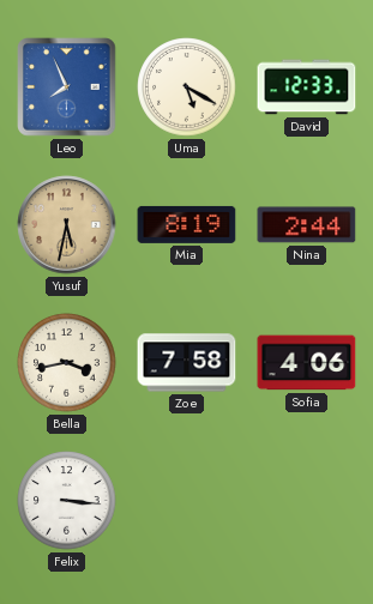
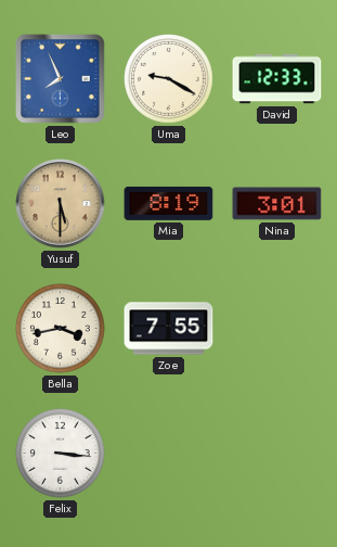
Uma: 5:20 -> 9:20
Yusuf: 5:32 -> 5:30
Nina: 2:44 -> 3:01
Zoe: 7:58 -> 7:55
Sofia: 4:06 -> none
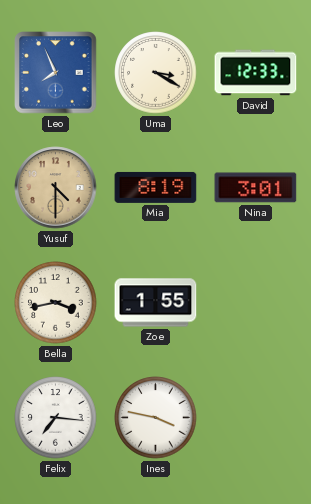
Uma: 9:20 -> 3:20
Yusuf: 5:30 -> 4:30
Zoe: 7:55 -> 1:55
Felix: 3:16 -> 7:16
Ines: none -> 3:47
